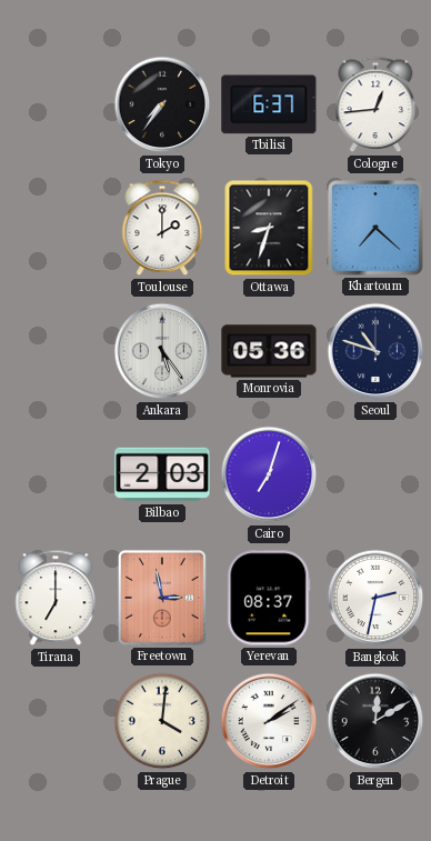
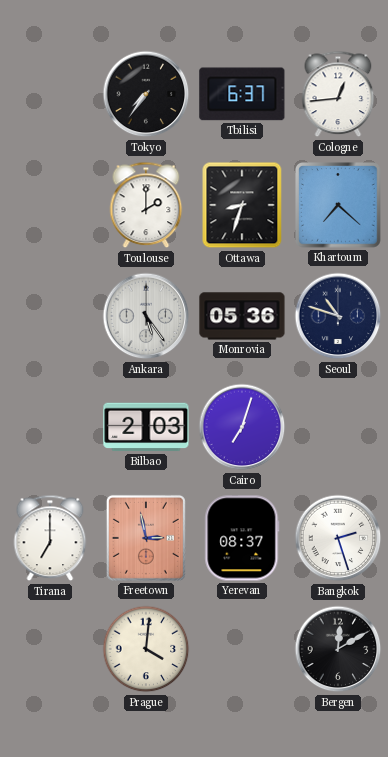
Bangkok: 2:32 -> 2:27
Detroit: 2:09 -> none
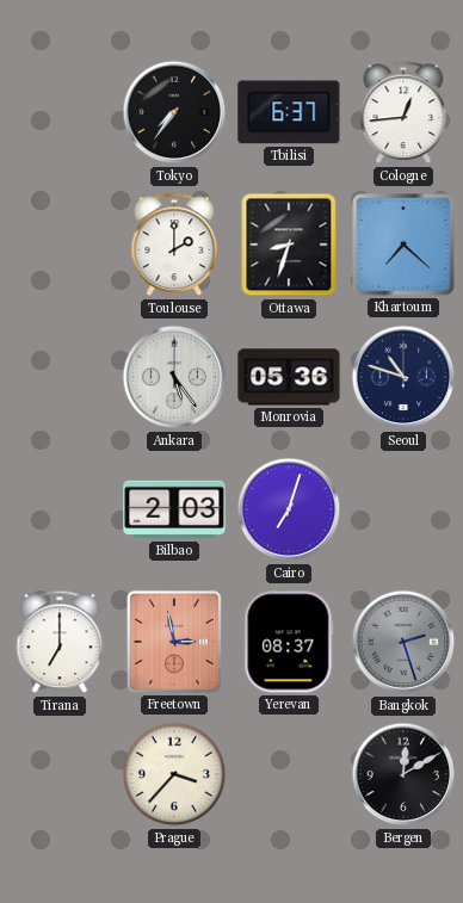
Bangkok dial: white -> grey
Prague: 4:01 -> 3:37
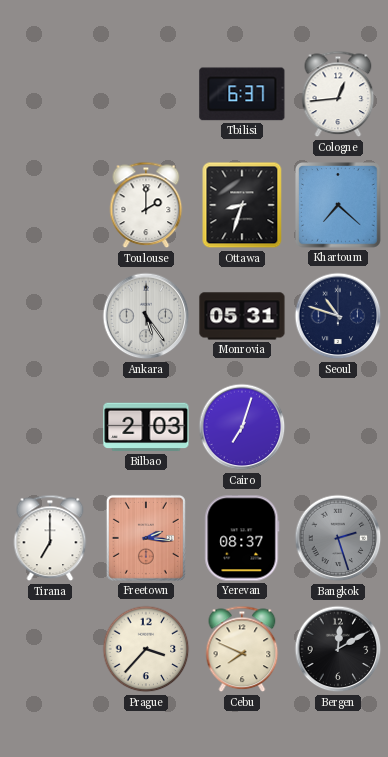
Tokyo: 7:36 -> none
Monrovia: 05:36 -> 05:31
Freetown: 2:58 -> 2:16
Cebu: none -> 7:49
